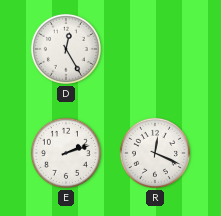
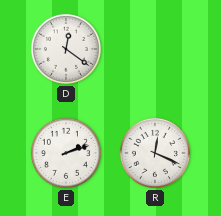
D: 12:25 -> 12:21
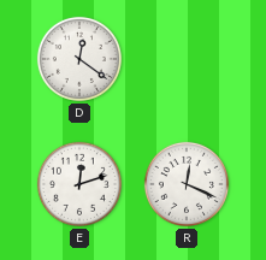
E: 2:12 -> 12:12
